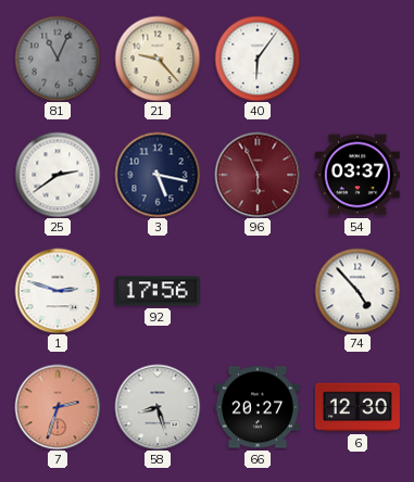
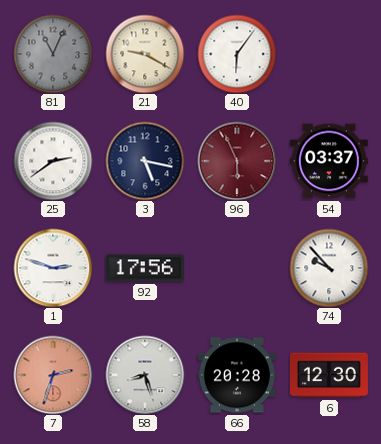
21: 9:23 -> 9:20
74: 4:53 -> 9:53
66: 20:27 -> 20:28
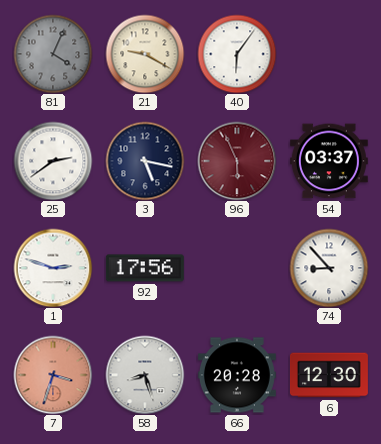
81: 11:04 -> 4:04
74: 9:53 -> 8:53
7: 2:33 -> 3:33
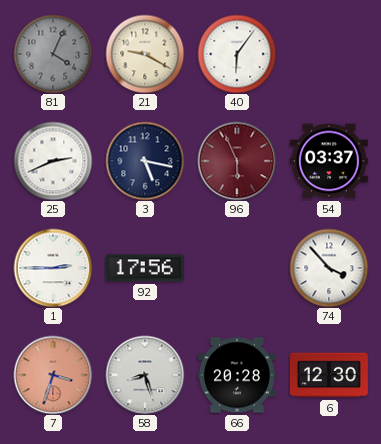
25: 2:39 -> 2:41
1: 2:48 -> 2:45
74: 8:53 -> 3:53
